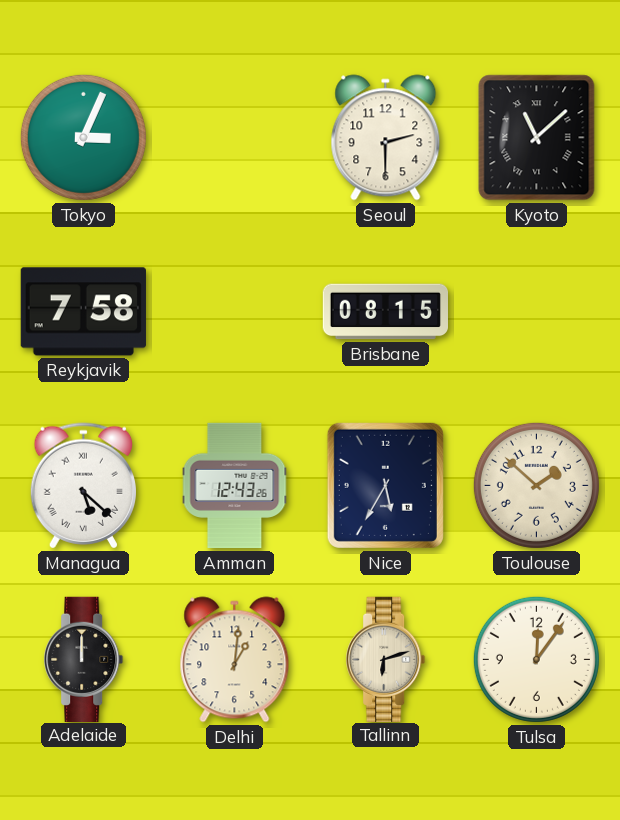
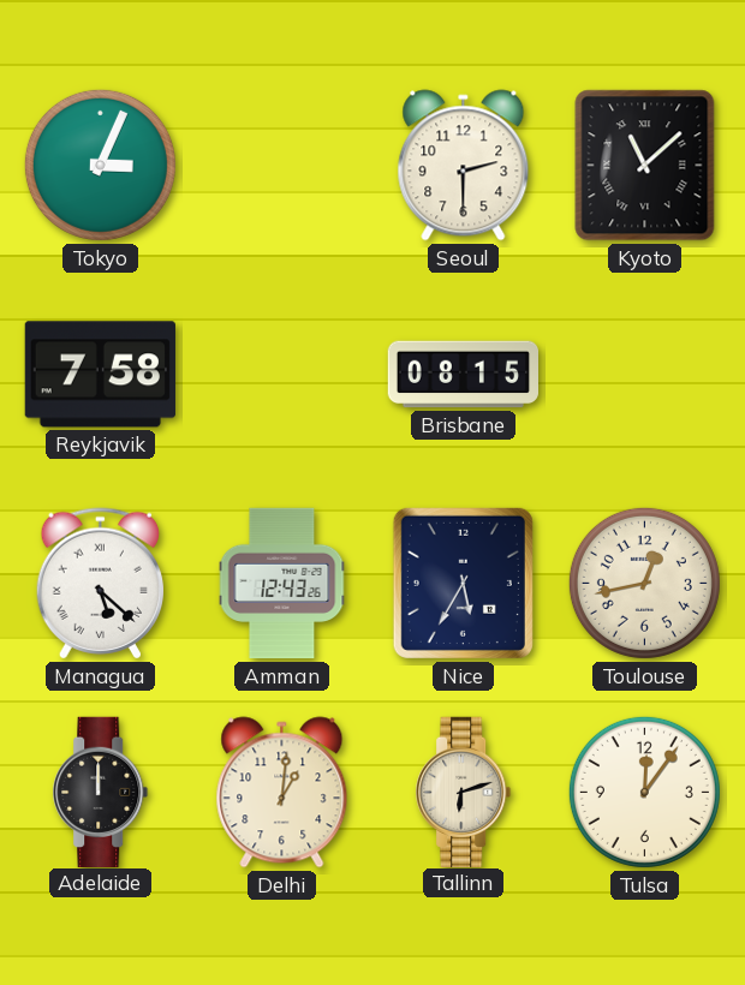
Toulouse: 1:52 -> 12:43
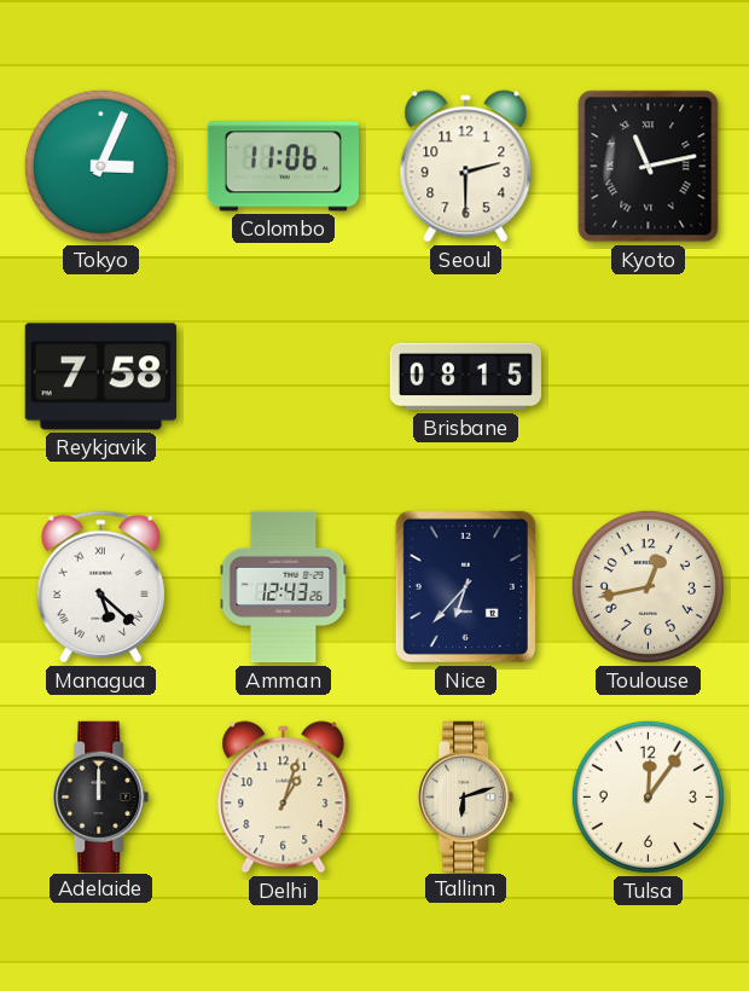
Colombo: none -> 11:06
Kyoto: 11:08 -> 11:13
Nice: 5:35 -> 6:37
Delhi: 1:01 -> 1:03
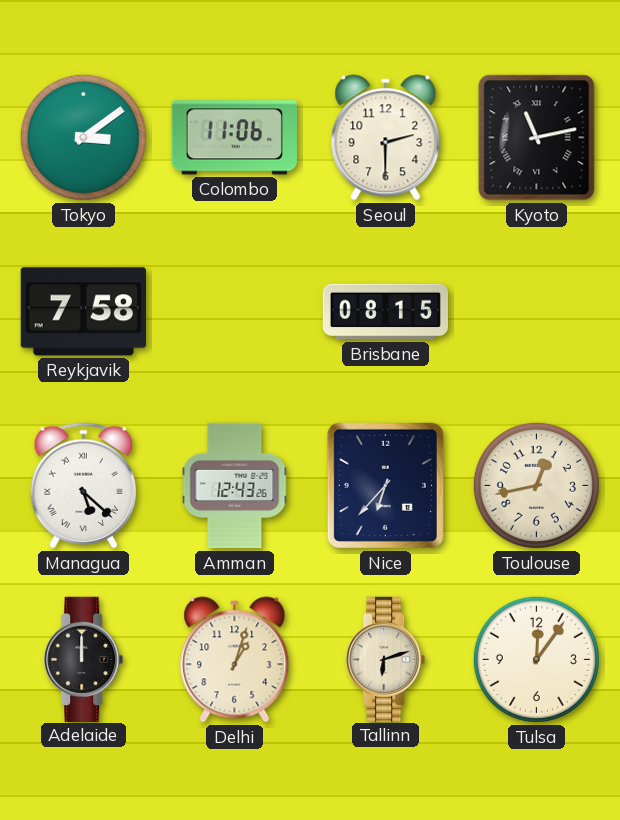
Tokyo: 3:04 -> 3:09
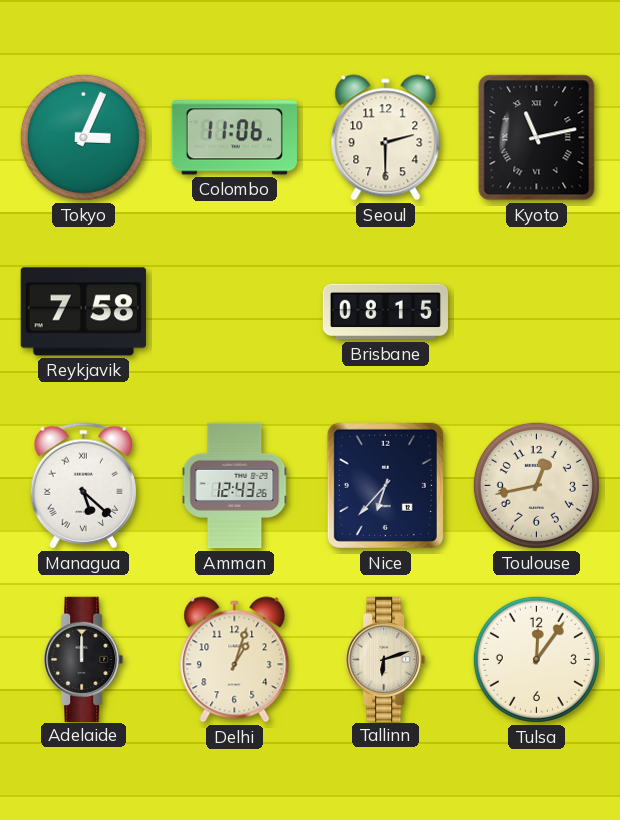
Tokyo: 3:09 -> 3:04
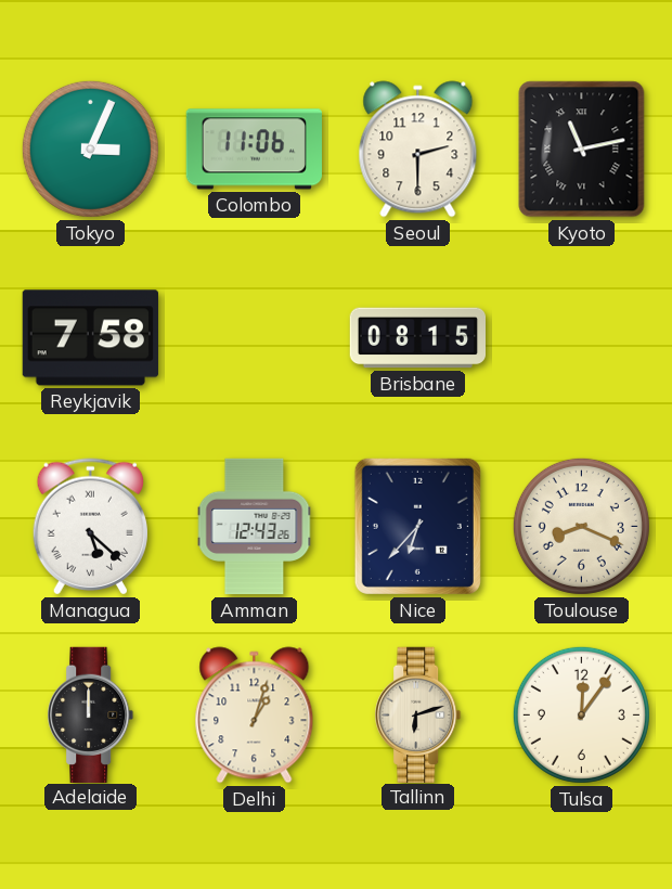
Toulouse: 12:43 -> 8:19
